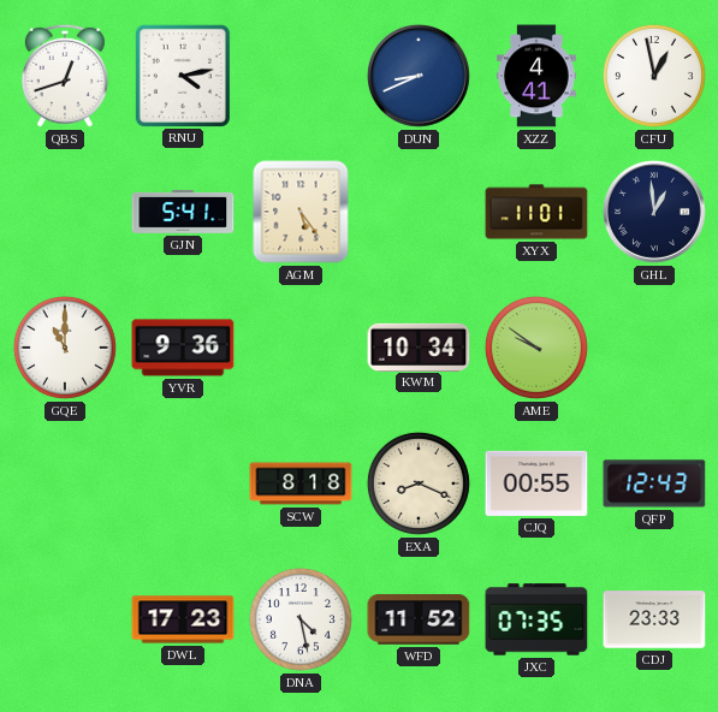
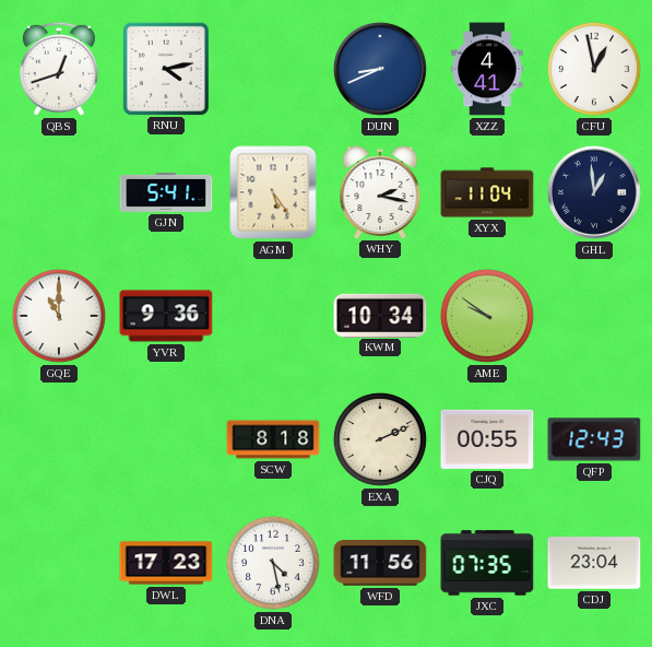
WHY: none -> 2:17
XYX: 11:01 -> 11:04
EXA: 8:19 -> 2:11
WFD: 11:52 -> 11:56
CDJ: 23:33 -> 23:04
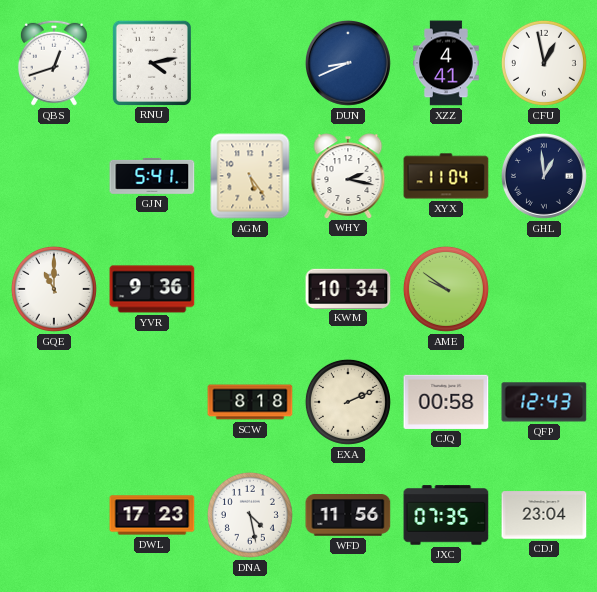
CJQ: 00:55 -> 00:58
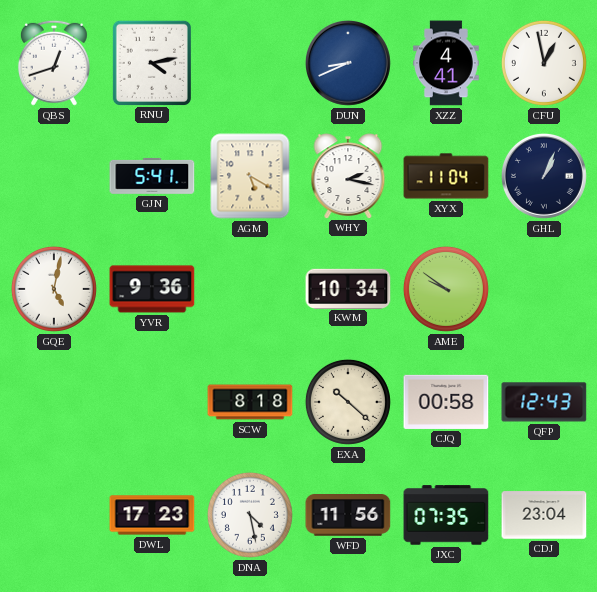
AGM: 5:24 -> 5:20
GHL: 12:59 -> 1:04
GQE: 11:00 -> 5:02
EXA: 2:11 -> 10:22
